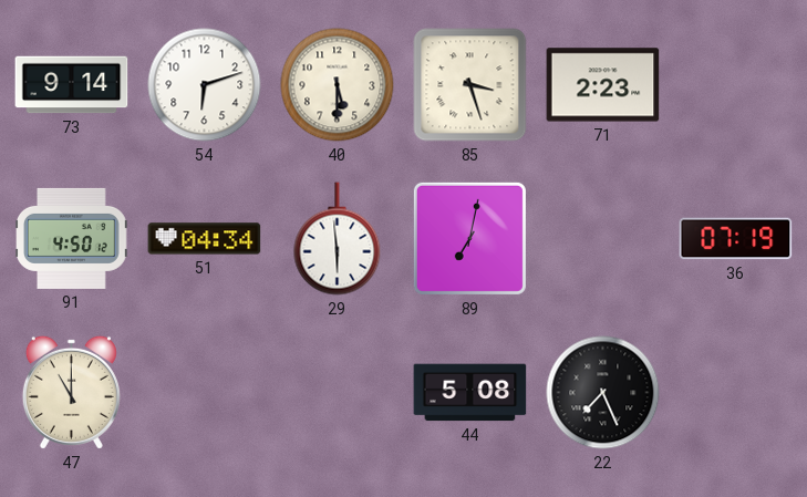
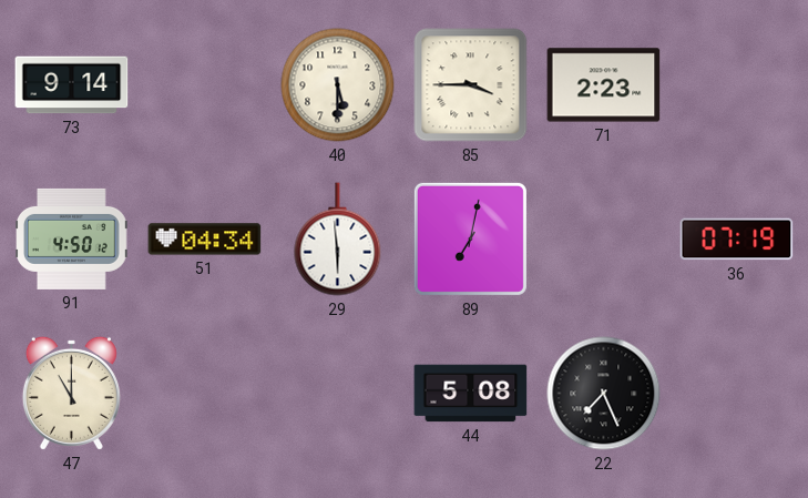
54: 6:12 -> none
85: 3:27 -> 3:45
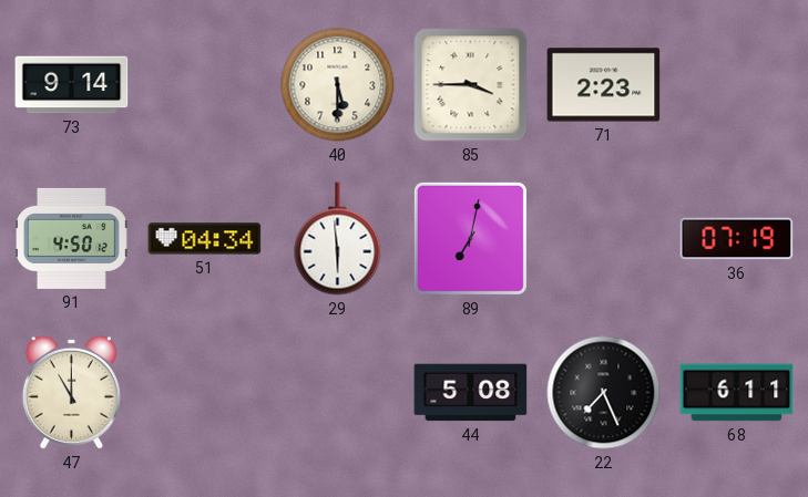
68: none -> 6:11
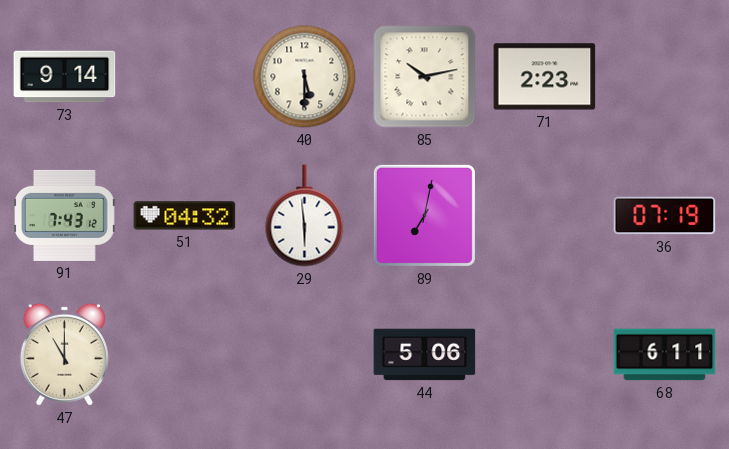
85: 3:45 -> 10:13
91: 4:50 -> 7:43
51: 04:34 -> 04:32
44: 5:08 -> 5:06
22: 7:26 -> none
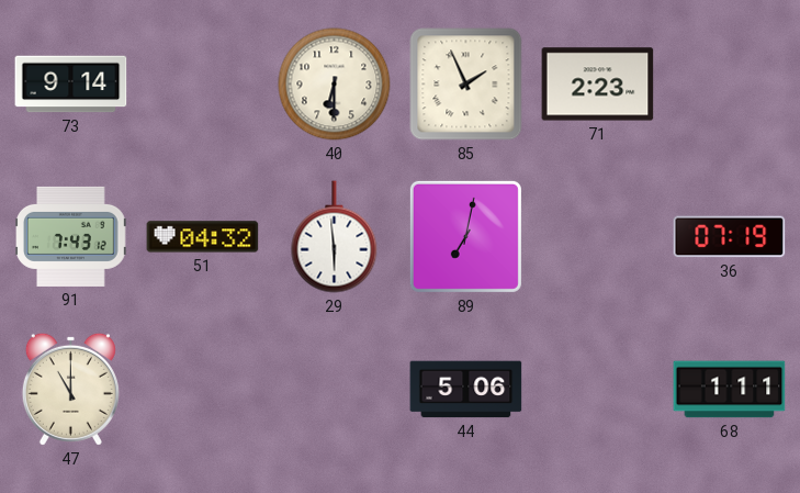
40: 5:30 -> 6:30
85: 10:13 -> 1:56
68: 6:11 -> 1:11
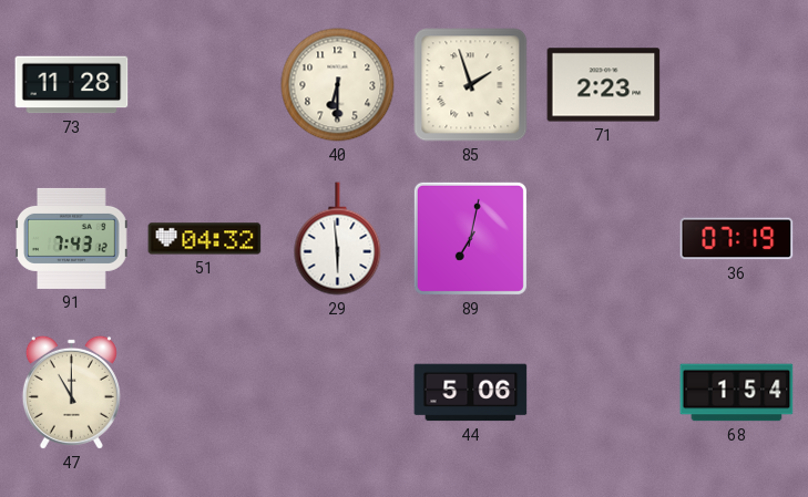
73: 9:14 -> 11:28
85: 1:56 -> 1:57
68: 1:11 -> 1:54
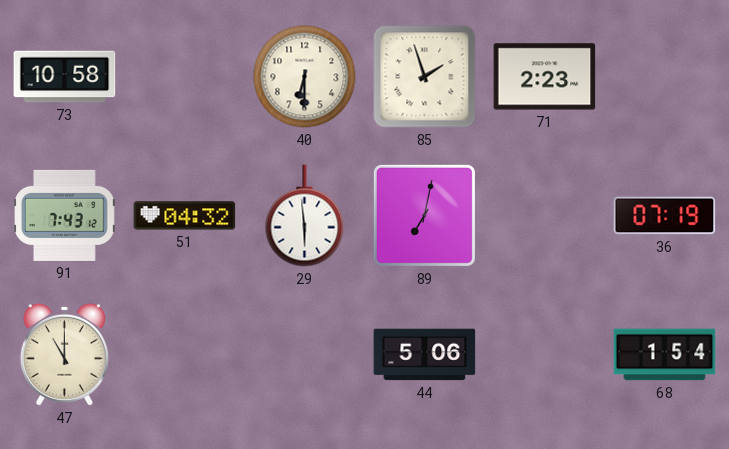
73: 11:28 -> 10:58
